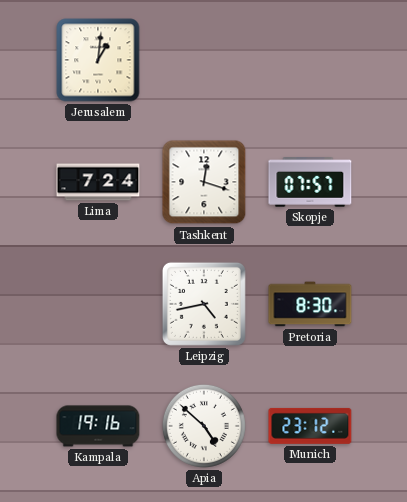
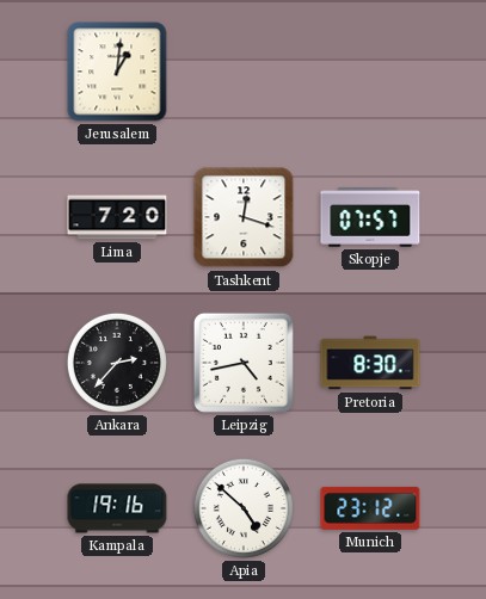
Lima: 7:24 -> 7:20
Ankara: none -> 2:37
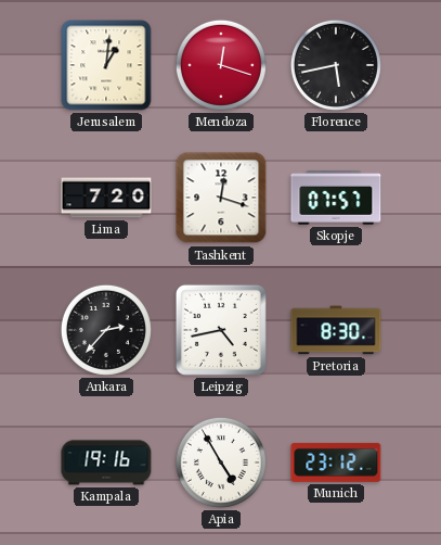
Mendoza: none -> 12:18
Florence: none -> 5:43
Apia: 4:52 -> 4:55
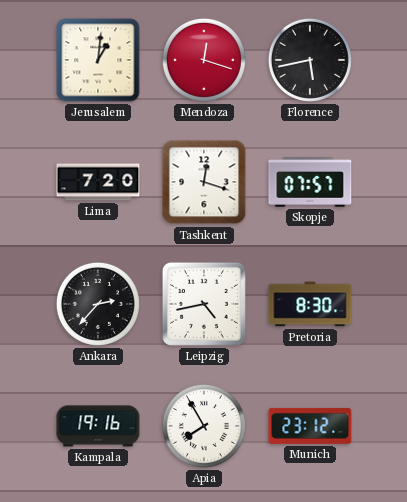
Apia: 4:55 -> 7:55
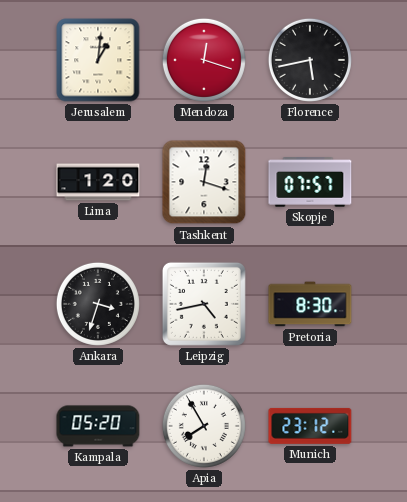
Lima: 7:20 -> 1:20
Ankara: 2:37 -> 3:33
Kampala: 19:16 -> 05:20
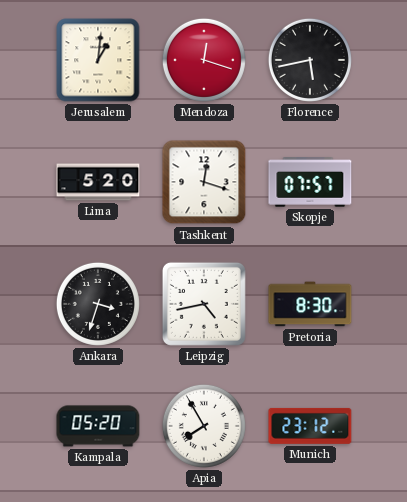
Lima: 1:20 -> 5:20
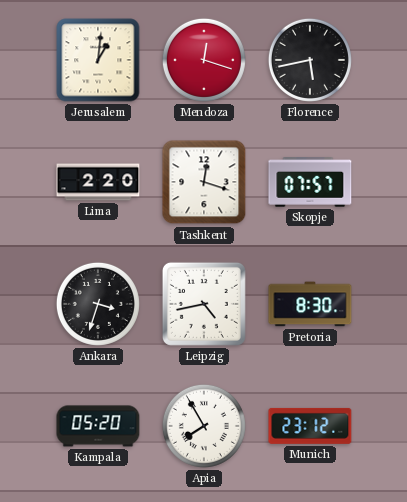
Lima: 5:20 -> 2:20
